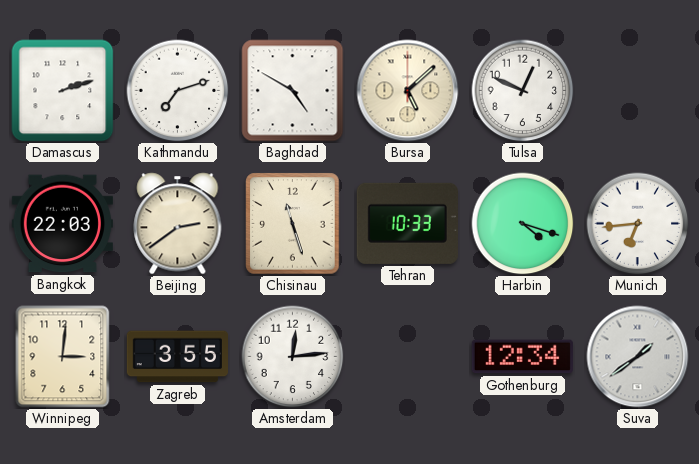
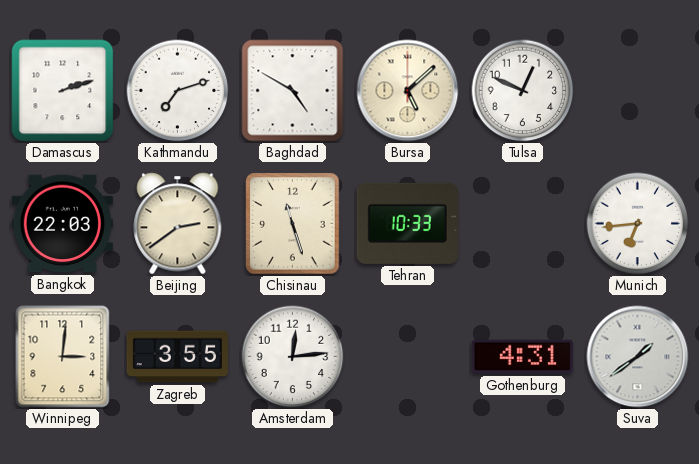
Harbin: 4:18 -> none
Gothenburg: 12:34 -> 4:31
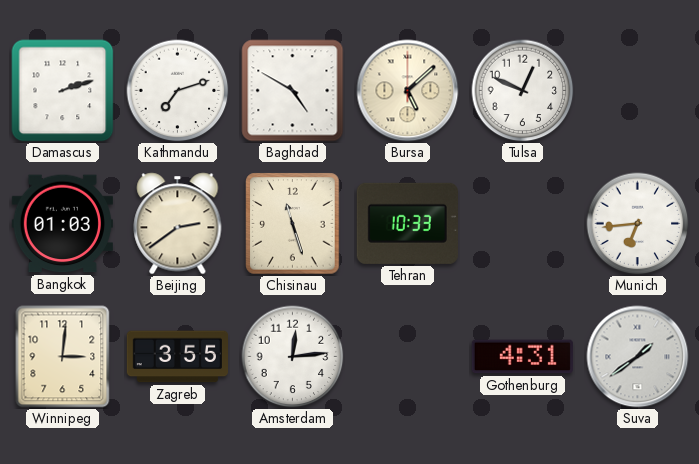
Bangkok: 22:03 -> 01:03
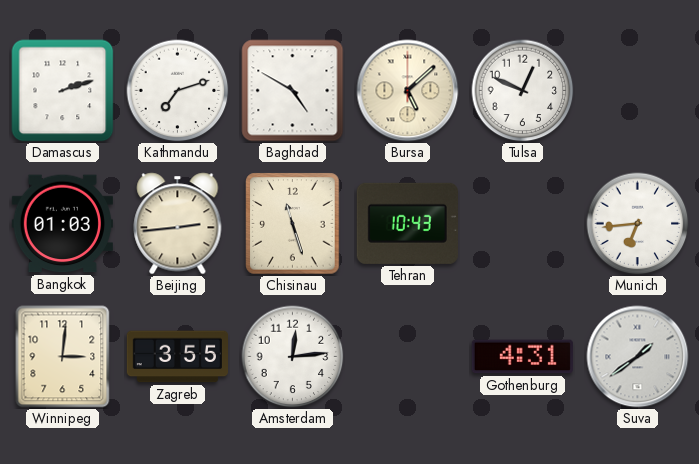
Beijing: 2:39 -> 2:44
Tehran: 10:33 -> 10:43
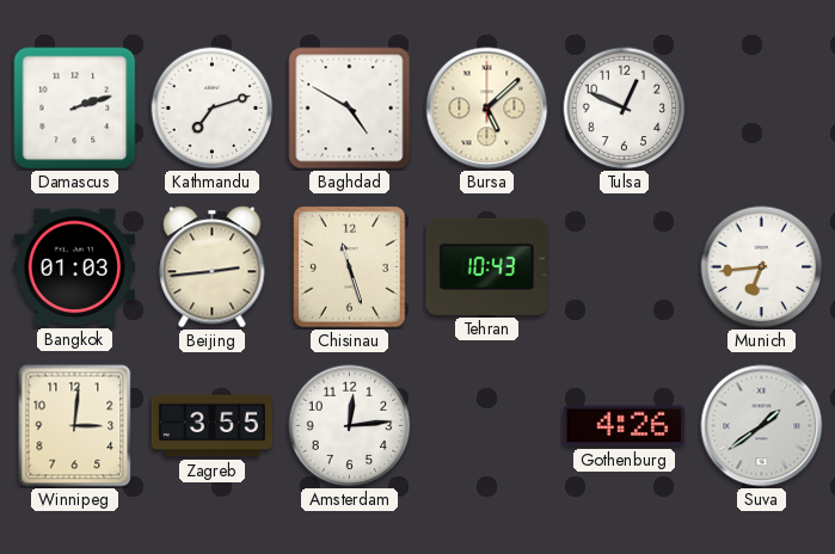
Gothenburg: 4:31 -> 4:26
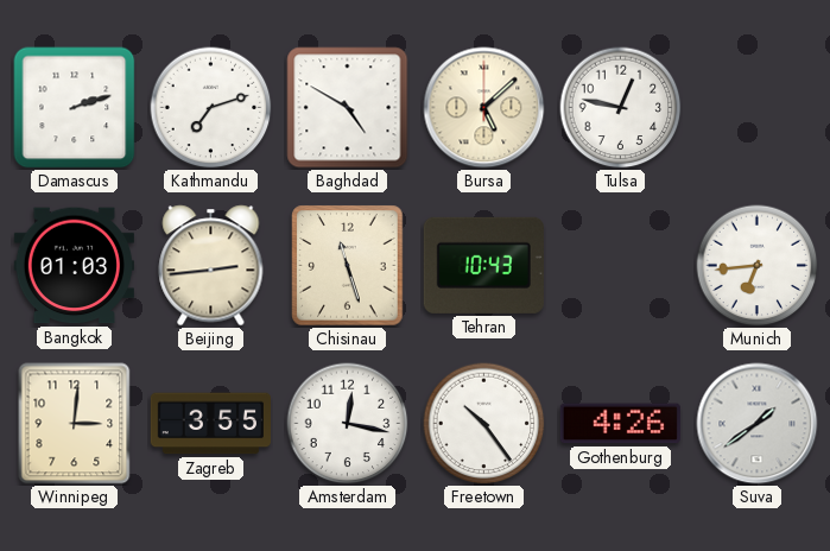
Tulsa: 12:49 -> 12:47
Amsterdam: 12:14 -> 12:17
Freetown: none -> 10:24
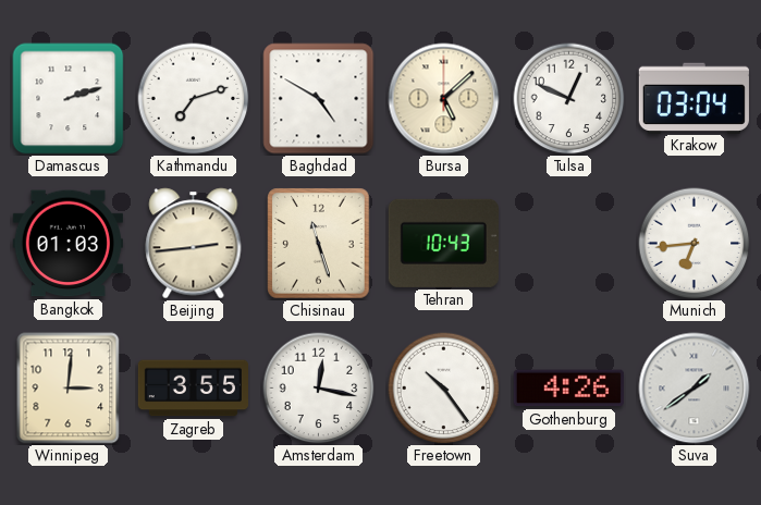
Tulsa: 12:47 -> 12:49
Krakow: none -> 03:04
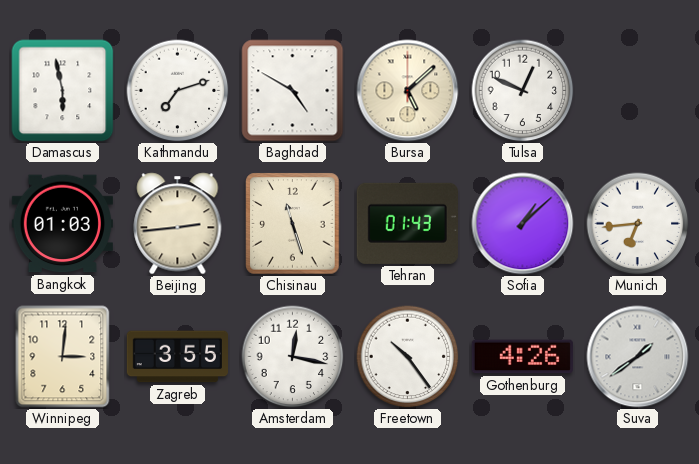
Damascus: 2:12 -> 5:58
Krakow: 03:04 -> none
Tehran: 10:43 -> 01:43
Sofia: none -> 1:08
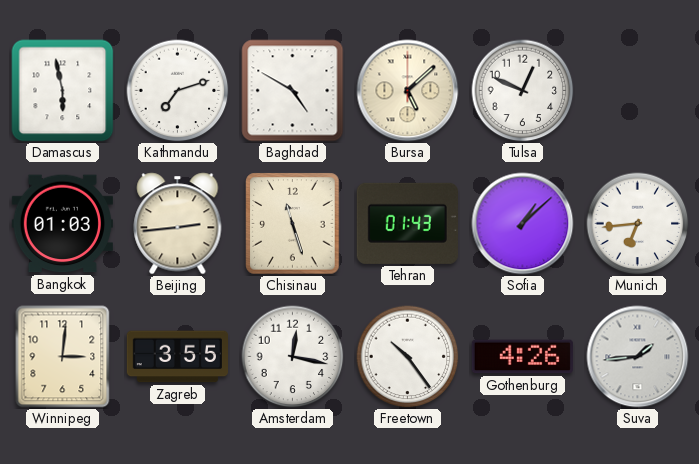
Suva: 1:39 -> 1:44
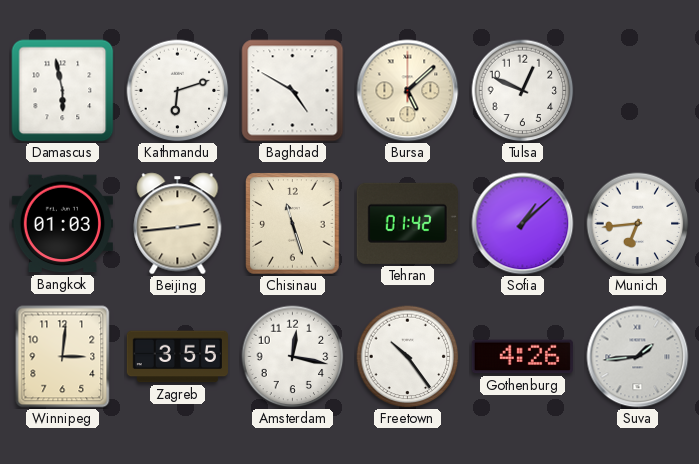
Kathmandu: 7:12 -> 6:12
Tehran: 01:43 -> 01:42
